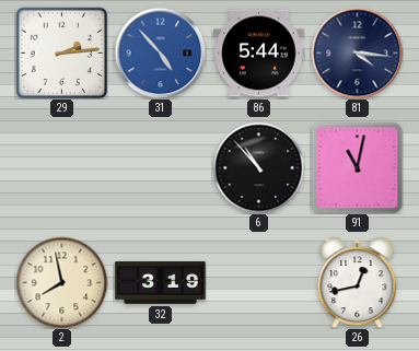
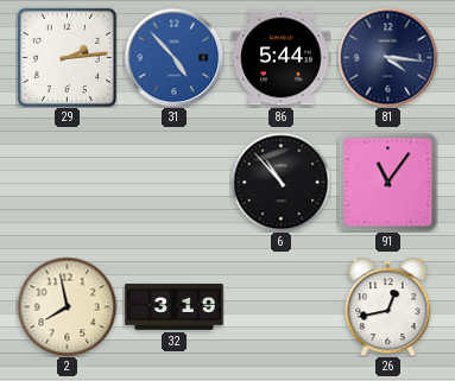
91: 11:02 -> 11:06
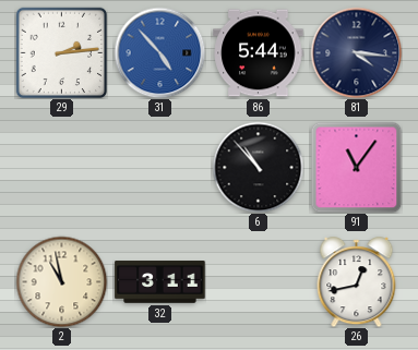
2: 7:58 -> 10:58
32: 3:19 -> 3:11
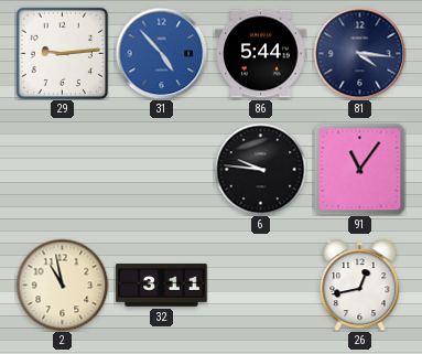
29: 2:14 -> 9:14
6: 10:53 -> 9:46
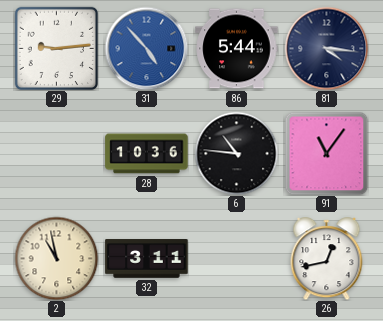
28: none -> 10:36
6: 9:46 -> 10:46
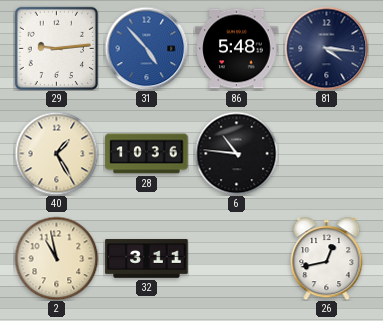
86: 5:44 -> 5:48
40: none -> 1:25
91: 11:06 -> none
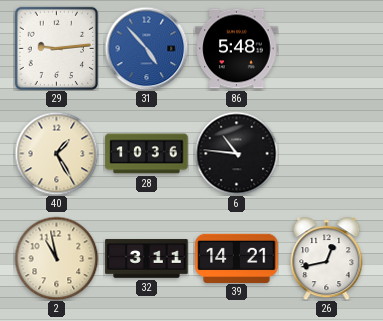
81: 4:16 -> none
39: none -> 14:21
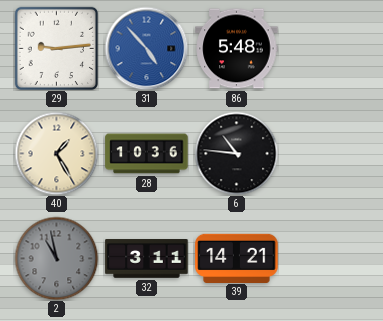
2 dial: cream -> grey
26: 12:43 -> none
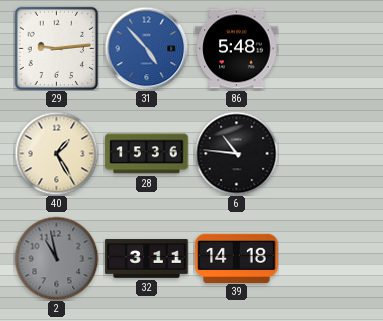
28: 10:36 -> 15:36
39: 14:21 -> 14:18
